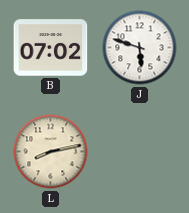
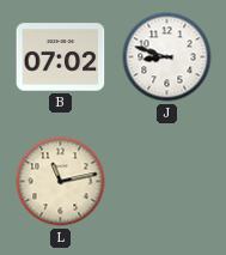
J: 5:48 -> 8:48
L: 8:13 -> 11:13
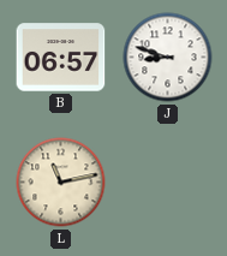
B: 07:02 -> 06:57
